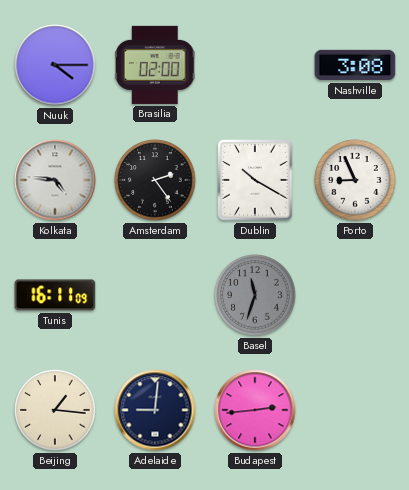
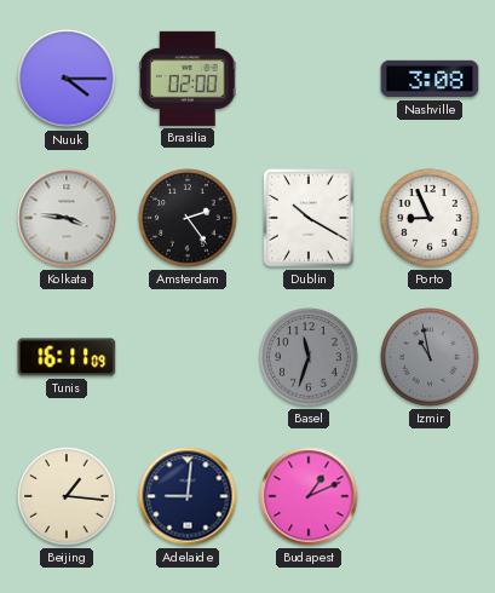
Kolkata: 4:46 -> 3:46
Izmir: none -> 10:58
Budapest: 2:44 -> 1:11
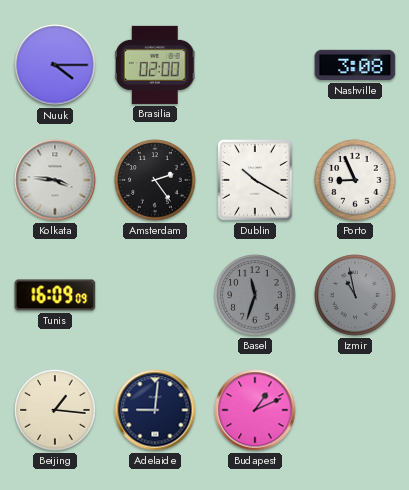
Tunis: 16:11 -> 16:09
